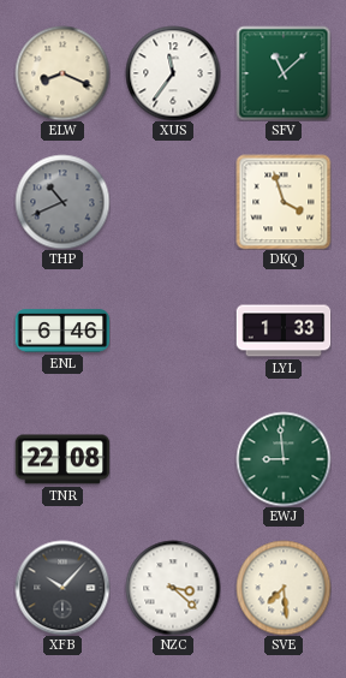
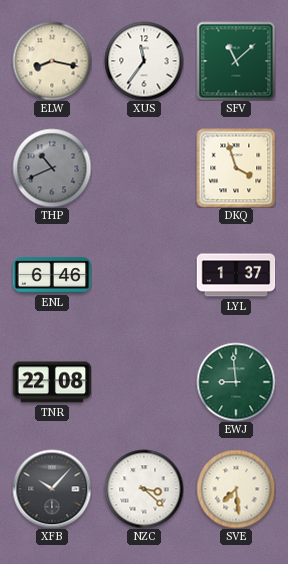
ELW: 8:19 -> 8:17
LYL: 1:33 -> 1:37
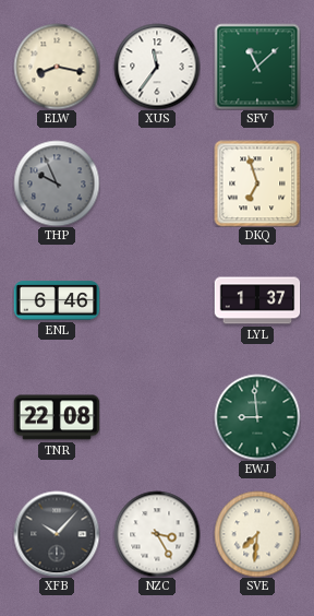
THP: 10:41 -> 9:56
DKQ: 3:57 -> 6:57
NZC: 3:22 -> 3:25
SVE: 7:29 -> 7:31
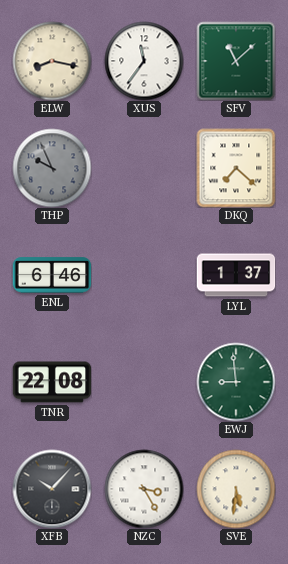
DKQ: 6:57 -> 7:22
SVE: 7:31 -> 5:31
